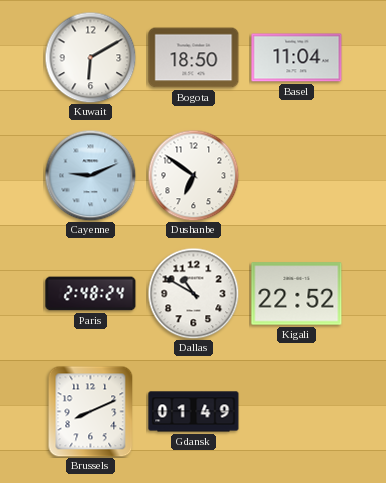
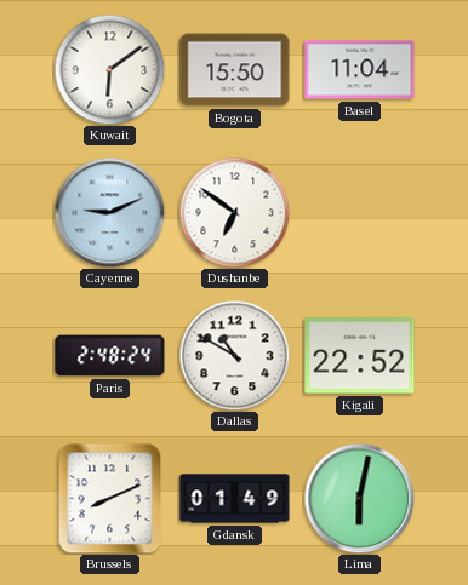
Kuwait: 6:10 -> 6:09
Bogota: 18:50 -> 15:50
Lima: none -> 6:02
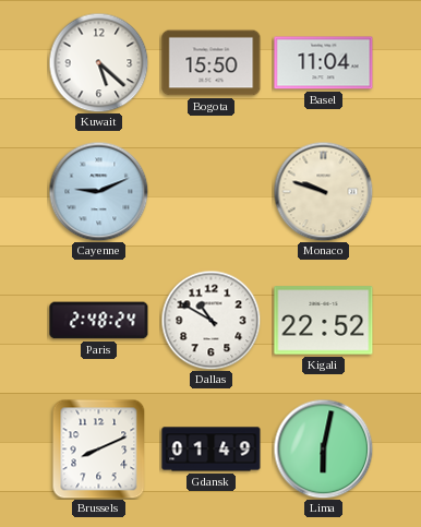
Kuwait: 6:09 -> 5:22
Dushanbe: 6:51 -> none
Monaco: none -> 9:48
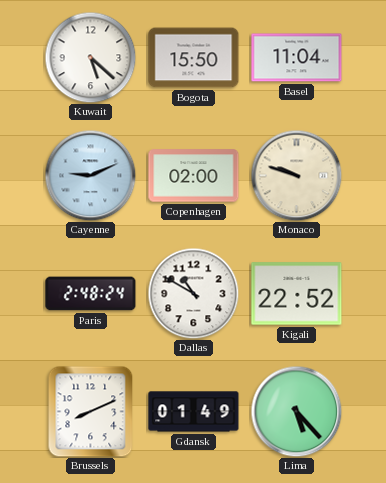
Copenhagen: none -> 02:00
Lima: 6:02 -> 5:23
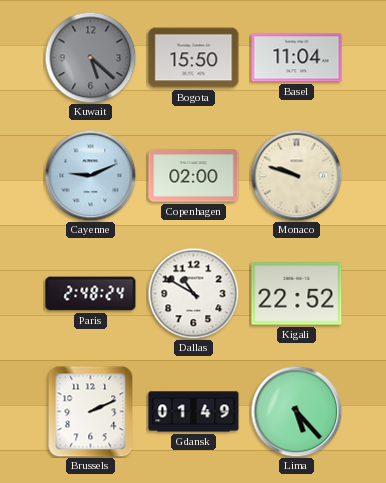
Kuwait dial: white -> grey
Brussels: 8:11 -> 2:11
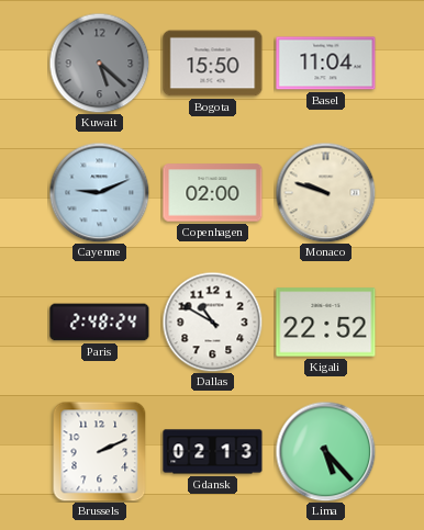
Gdansk: 01:49 -> 02:13
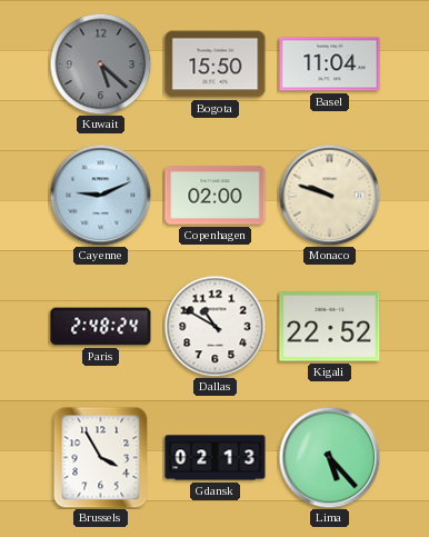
Brussels: 2:11 -> 3:55
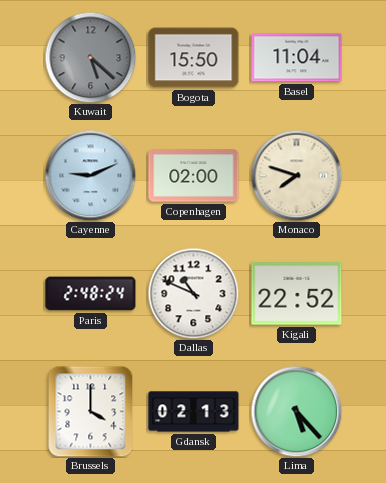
Monaco: 9:48 -> 7:48
Dallas: 10:50 -> 10:49
Brussels: 3:55 -> 4:00
